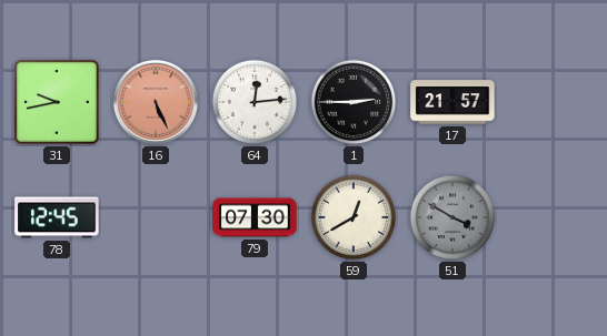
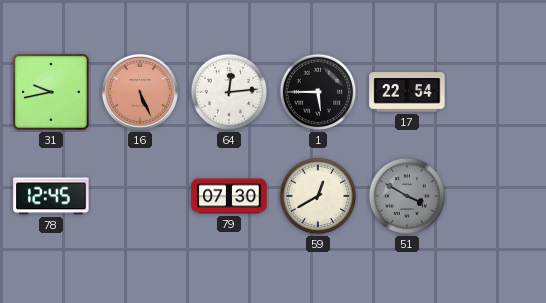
1: 2:45 -> 5:45
17: 21:57 -> 22:54
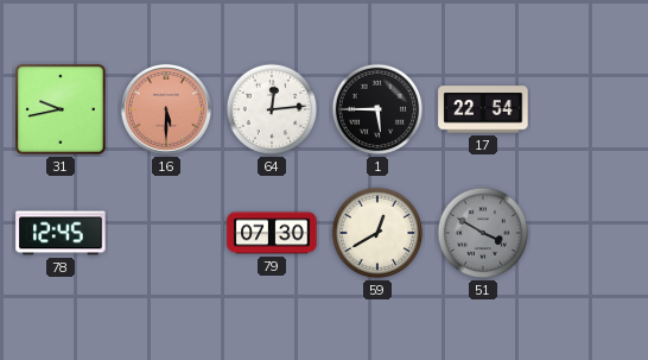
16: 5:26 -> 5:30
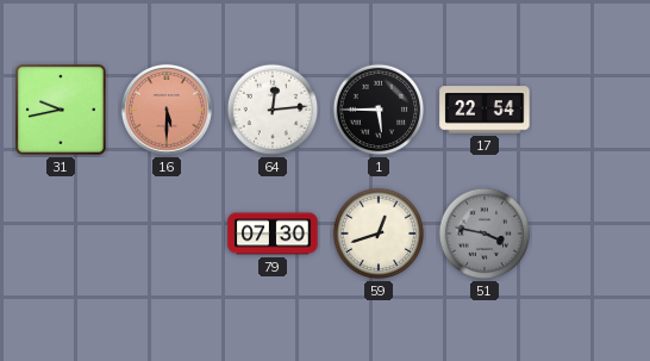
78: 12:45 -> none
59: 12:40 -> 12:42
51: 3:50 -> 3:47
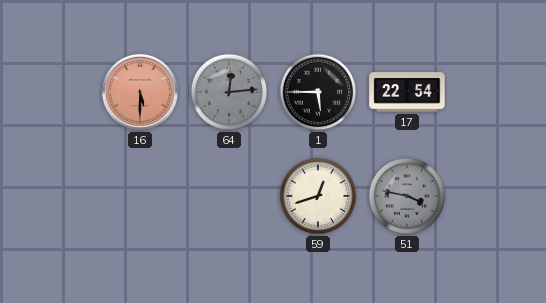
31: 9:43 -> none
64 dial: white -> grey
79: 07:30 -> none
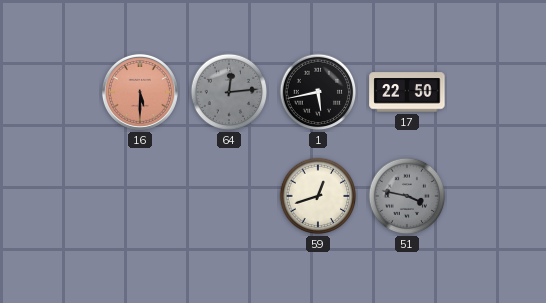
1: 5:45 -> 5:43
17: 22:54 -> 22:50
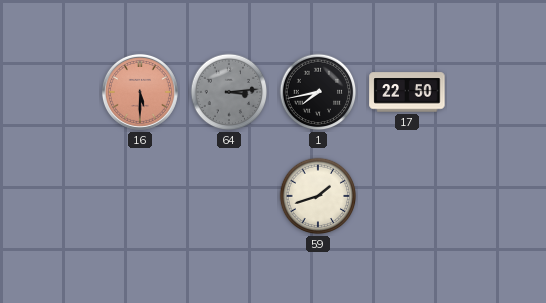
64: 12:14 -> 3:14
1: 5:43 -> 7:43
59: 12:42 -> 1:42
51: 3:47 -> none
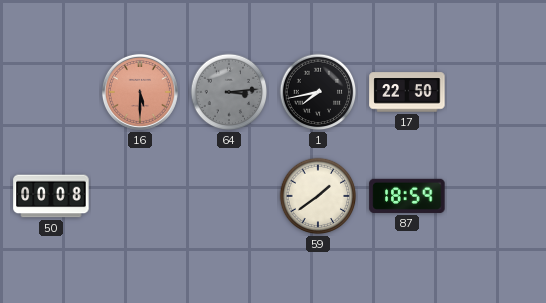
50: none -> 00:08
59: 1:42 -> 1:39
87: none -> 18:59
